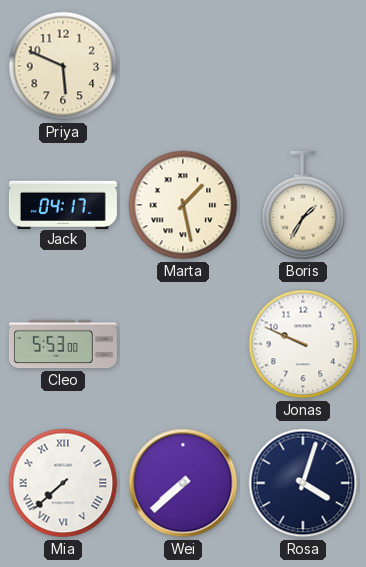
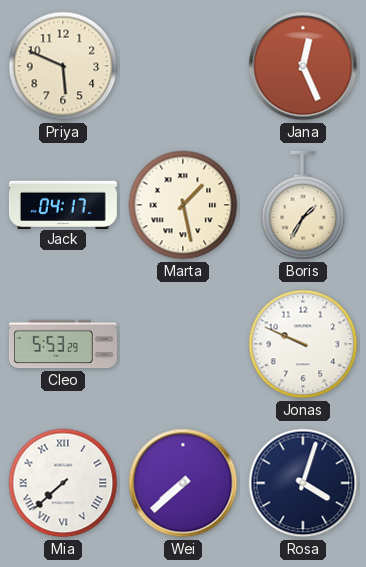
Jana: none -> 12:26
Cleo: 5:53:00 -> 5:53:29
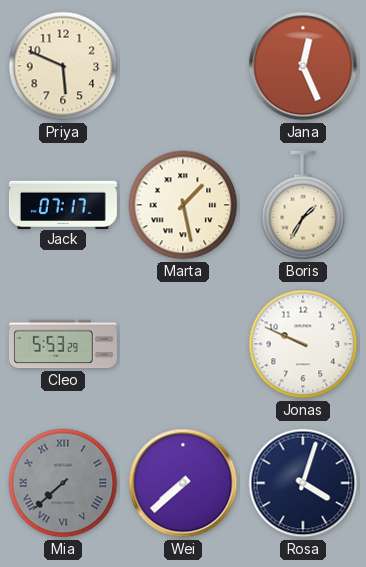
Jack: 04:17 -> 07:17
Mia dial: white -> grey
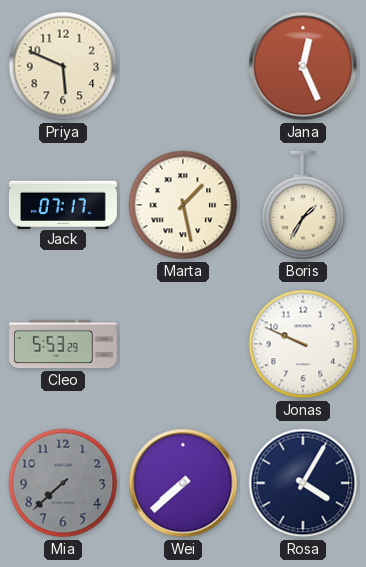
Mia numerals: Roman -> Arabic
Rosa: 4:03 -> 4:05
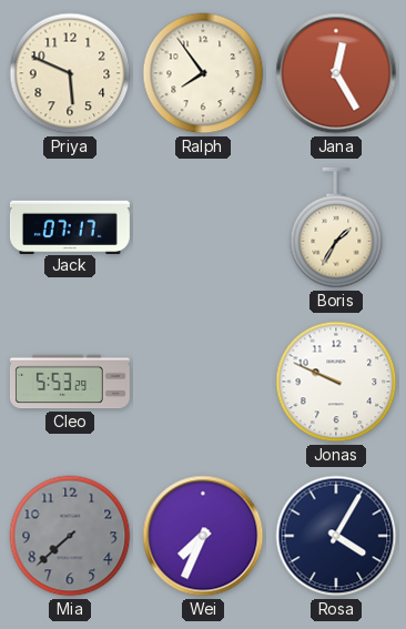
Ralph: none -> 7:54
Jana: 12:26 -> 12:25
Marta: 1:28 -> none
Wei: 7:38 -> 7:34
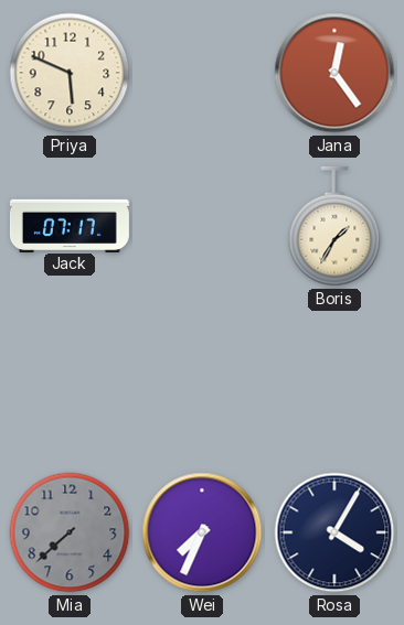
Ralph: 7:54 -> none
Jana: 12:25 -> 12:24
Cleo: 5:53 -> none
Jonas: 9:49 -> none
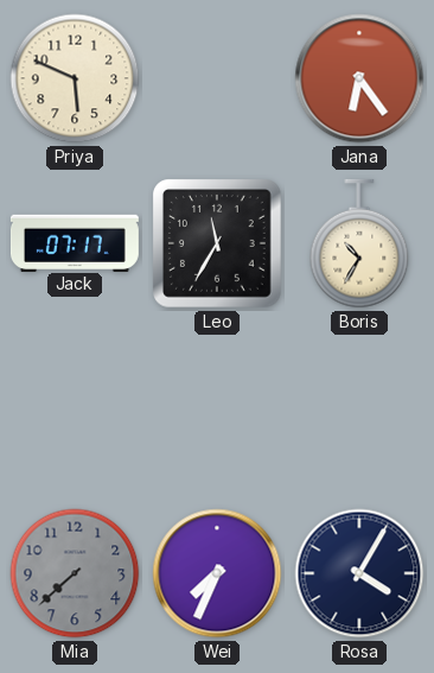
Jana: 12:24 -> 6:24
Leo: none -> 11:35
Boris: 1:35 -> 10:35
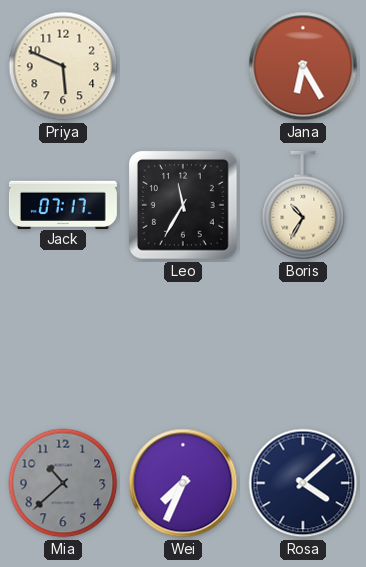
Jana: 6:24 -> 6:25
Mia: 7:38 -> 10:38
Rosa: 4:05 -> 4:08
